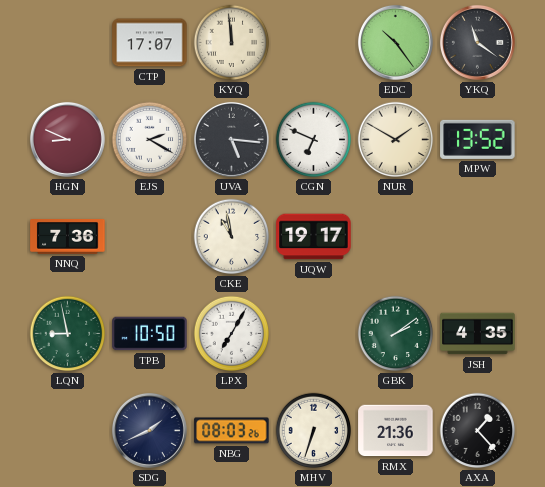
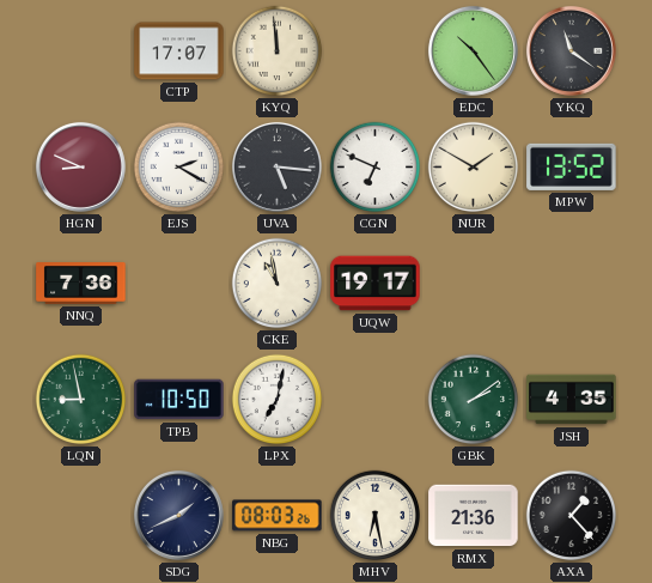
LPX: 7:05 -> 7:02
MHV: 6:33 -> 6:28
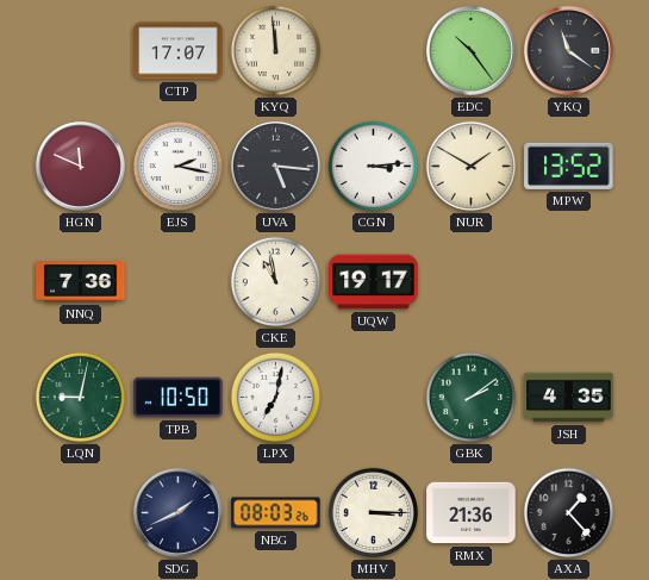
HGN: 8:49 -> 11:49
EJS: 2:20 -> 2:17
CGN: 6:49 -> 3:14
LQN: 8:58 -> 9:02
MHV: 6:28 -> 3:15
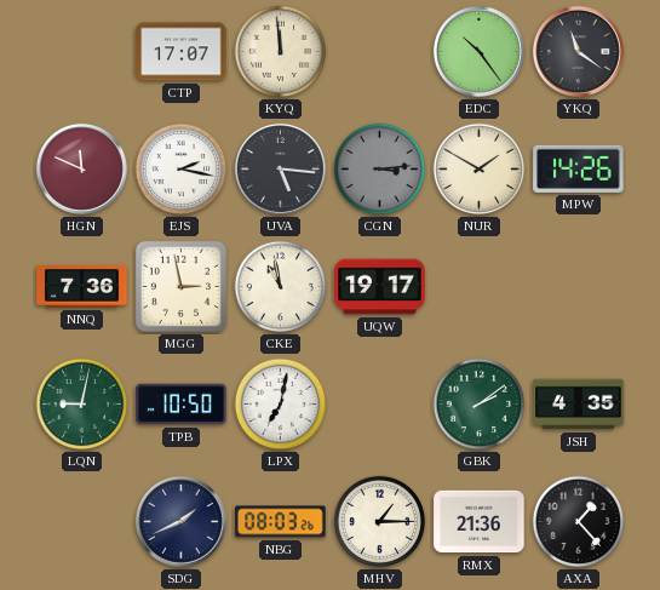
CGN dial: white -> grey
MPW: 13:52 -> 14:26
MGG: none -> 2:58
MHV: 3:15 -> 1:15
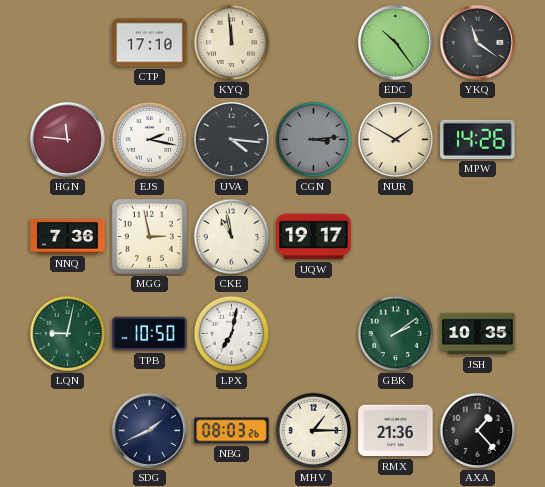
CTP: 17:07 -> 17:10
HGN: 11:49 -> 11:46
UVA: 5:16 -> 4:16
JSH: 4:35 -> 10:35
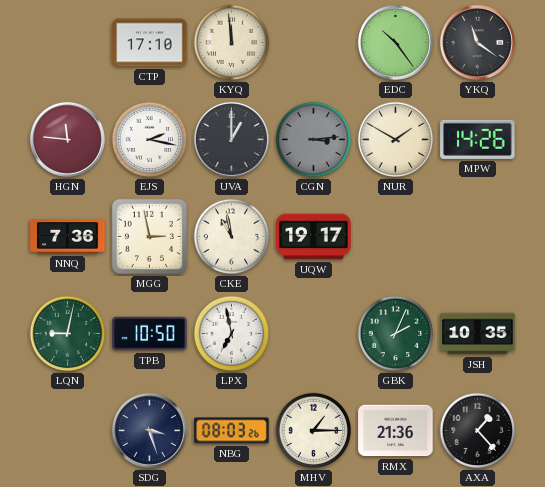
UVA: 4:16 -> 1:00
LPX: 7:02 -> 6:58
GBK: 2:09 -> 2:04
SDG: 1:41 -> 3:27
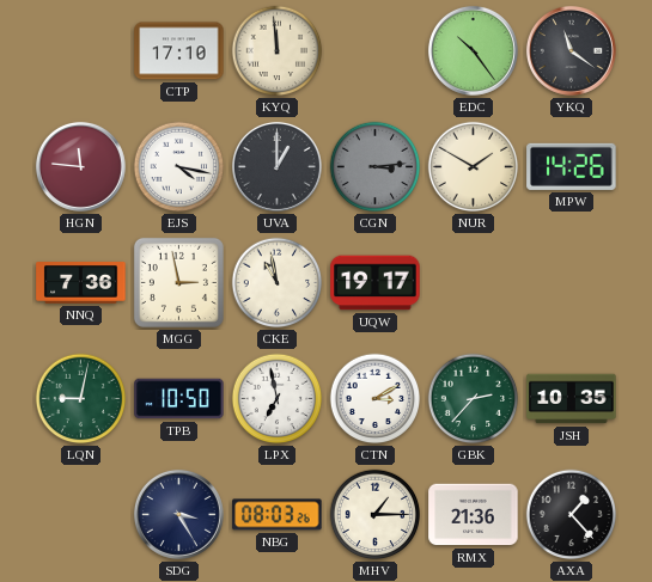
EJS: 2:17 -> 4:17
CTN: none -> 3:10
GBK: 2:04 -> 2:37
SDG: 3:27 -> 3:25
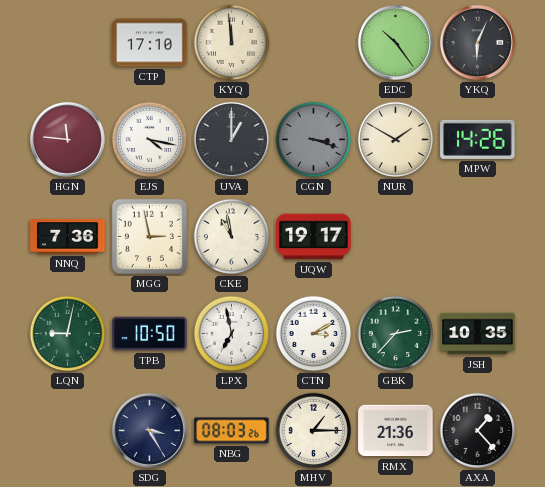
YKQ: 11:21 -> 6:04
CGN: 3:14 -> 3:18
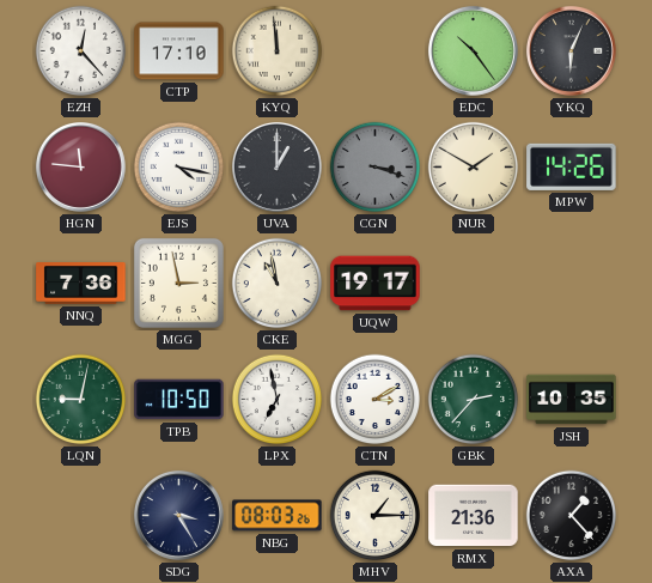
EZH: none -> 12:23
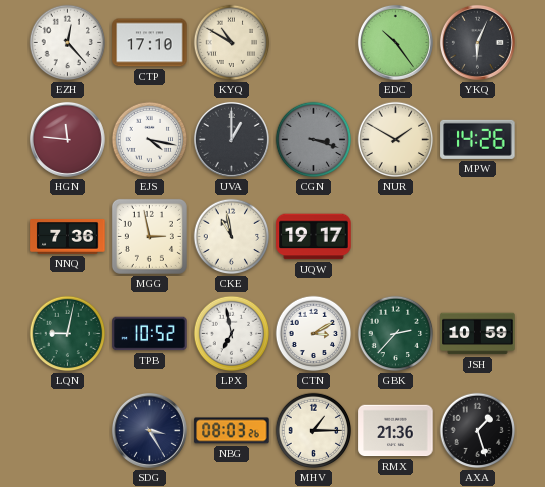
KYQ: 11:59 -> 10:50
TPB: 10:50 -> 10:52
JSH: 10:35 -> 10:59
AXA: 1:23 -> 1:27
